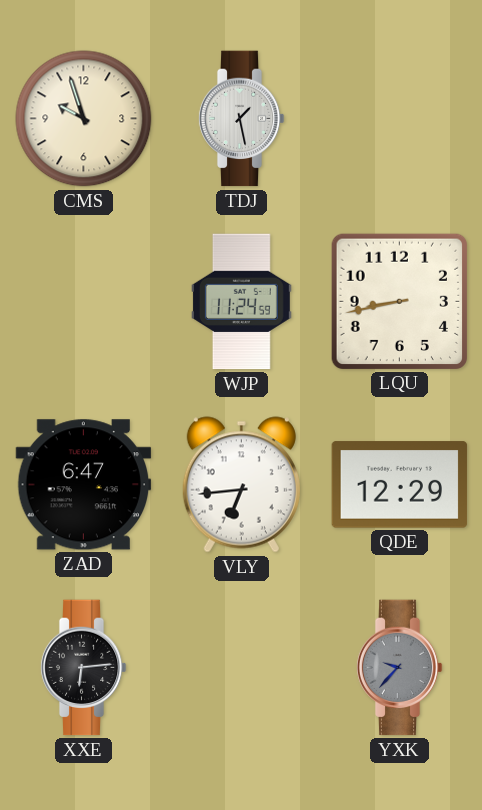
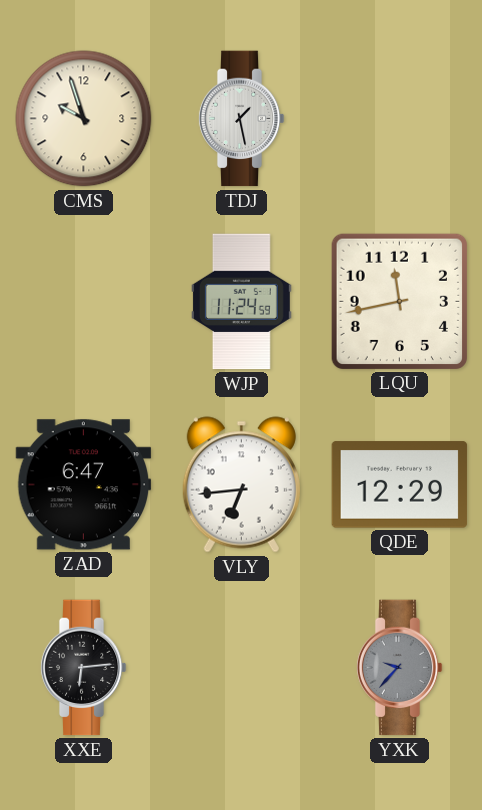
LQU: 8:43 -> 11:43
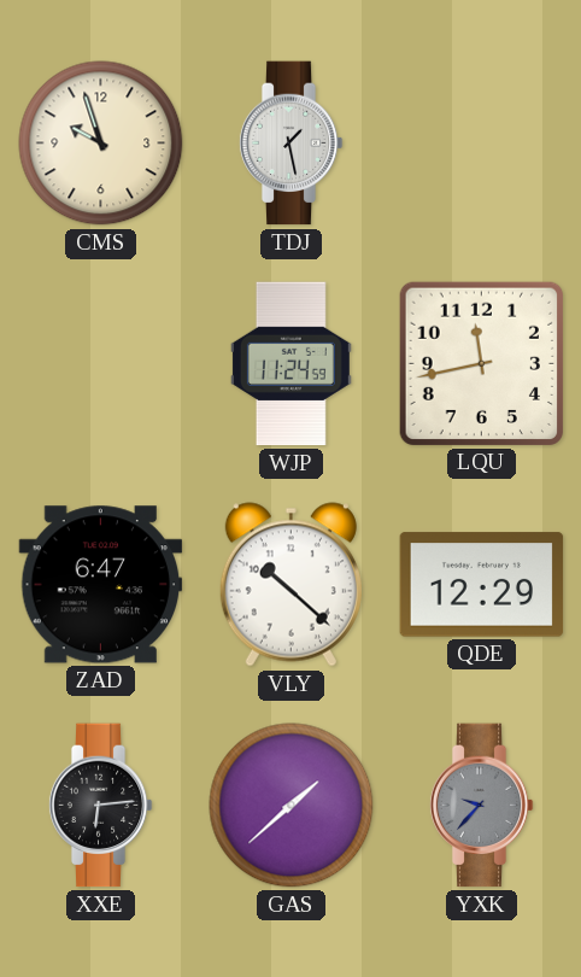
VLY: 6:44 -> 10:22
GAS: none -> 1:38
